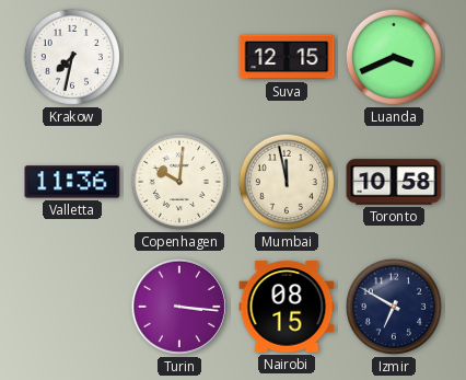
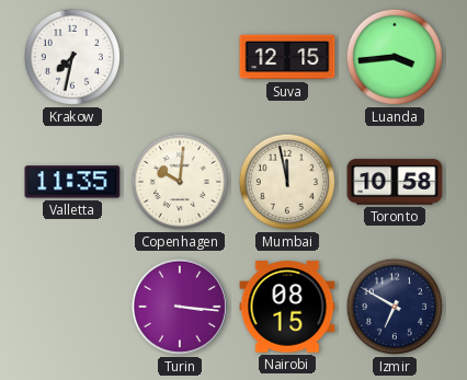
Luanda: 3:41 -> 3:44
Valletta: 11:36 -> 11:35
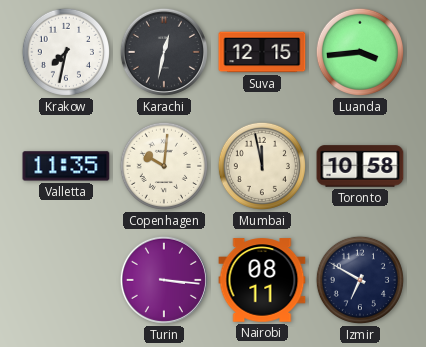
Karachi: none -> 12:32
Nairobi: 08:15 -> 08:11
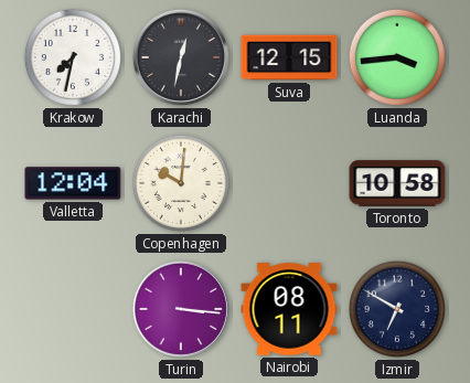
Valletta: 11:35 -> 12:04
Mumbai: 11:58 -> none
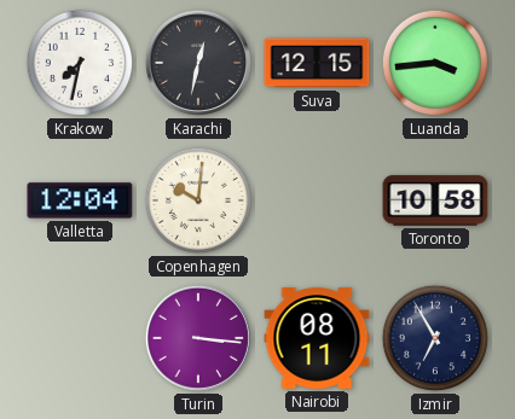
Izmir: 6:50 -> 6:55
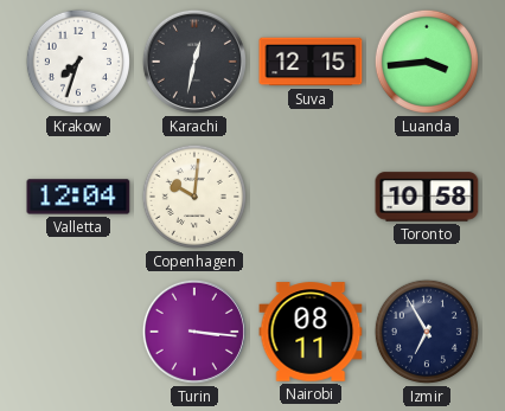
Krakow: 7:32 -> 7:33
